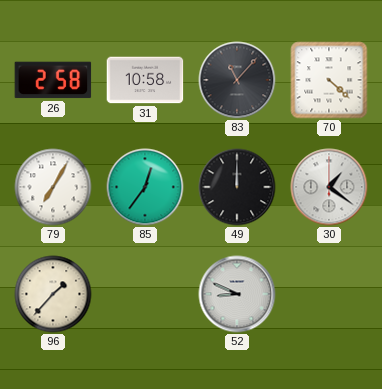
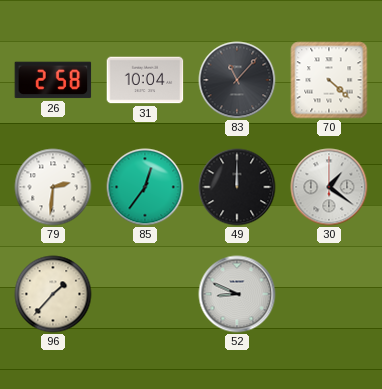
31: 10:58 -> 10:04
79: 7:05 -> 2:31
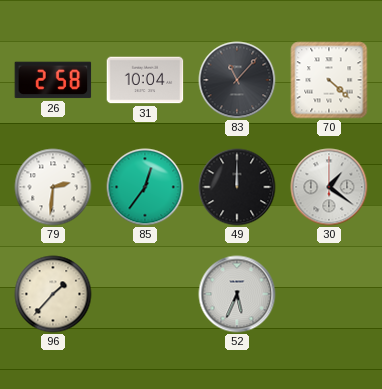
52: 8:49 -> 5:34
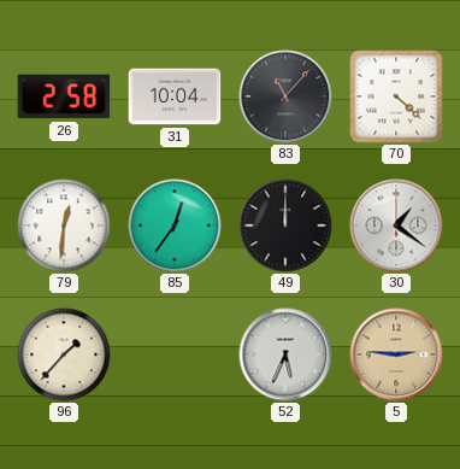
79: 2:31 -> 12:31
5: none -> 2:46
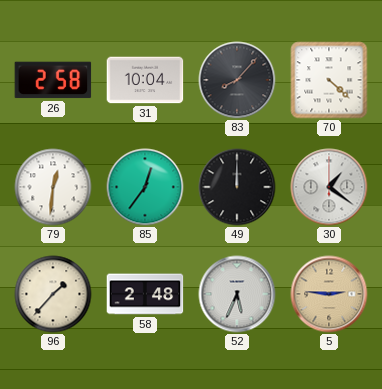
83: 11:07 -> 8:07
58: none -> 2:48
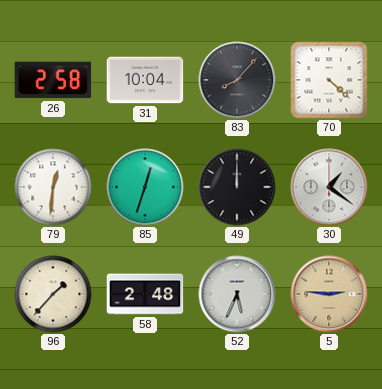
85: 12:36 -> 12:33
